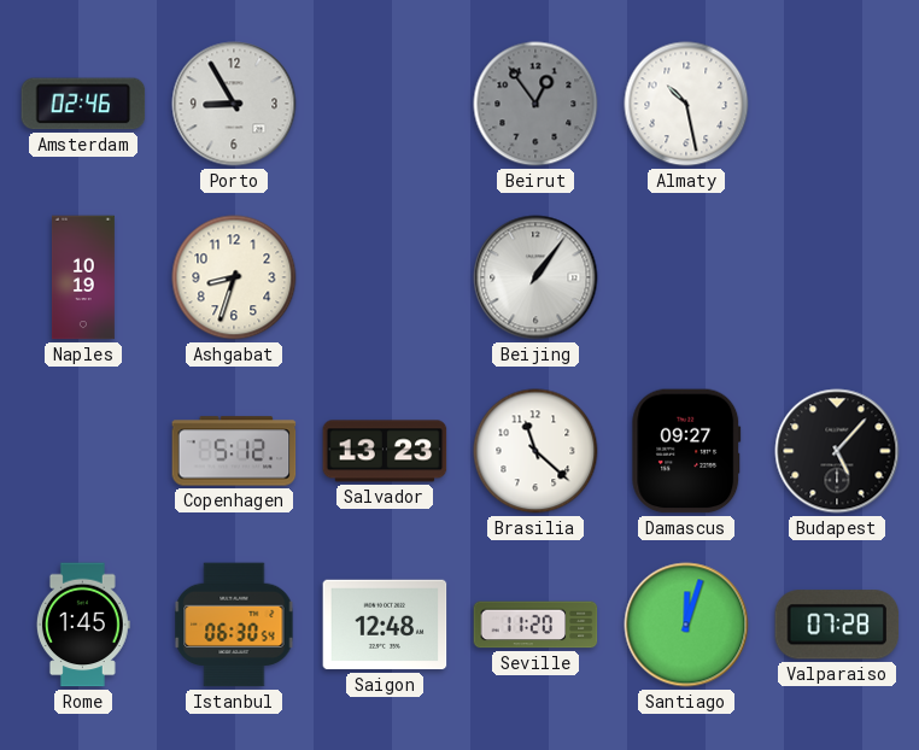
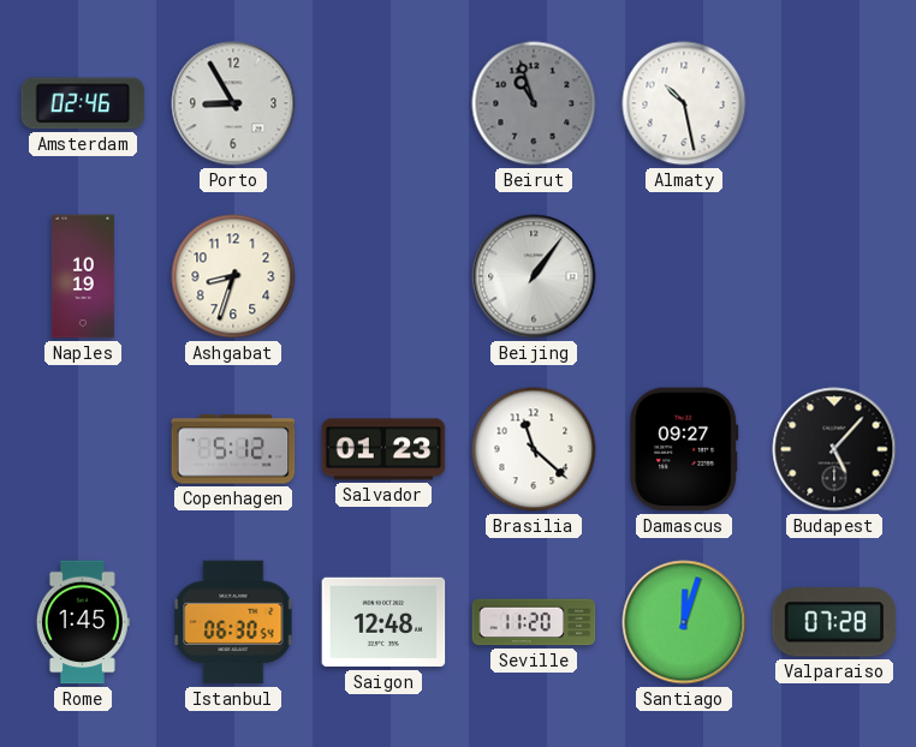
Beirut: 12:54 -> 10:57
Salvador: 13:23 -> 01:23
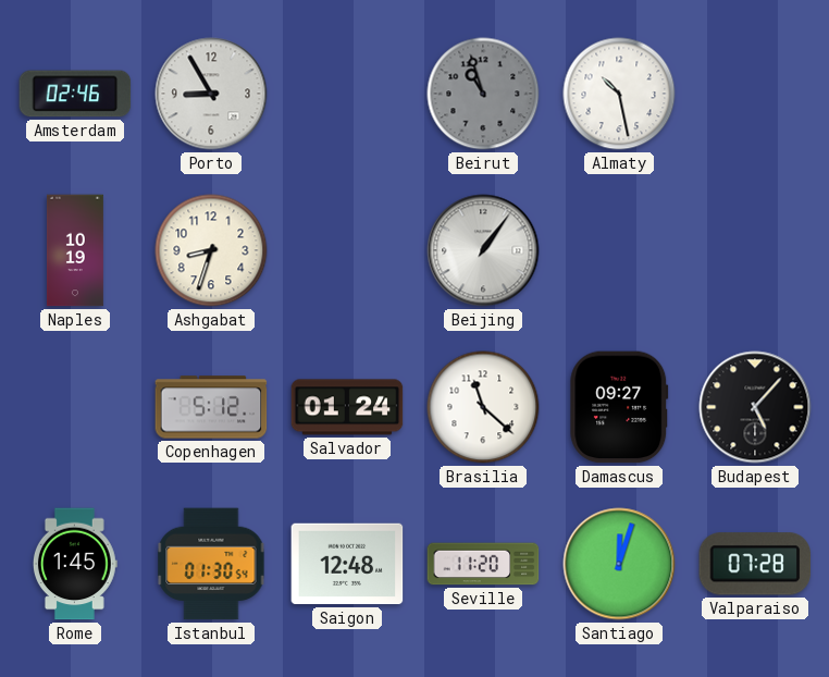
Salvador: 01:23 -> 01:24
Istanbul: 06:30 -> 01:30
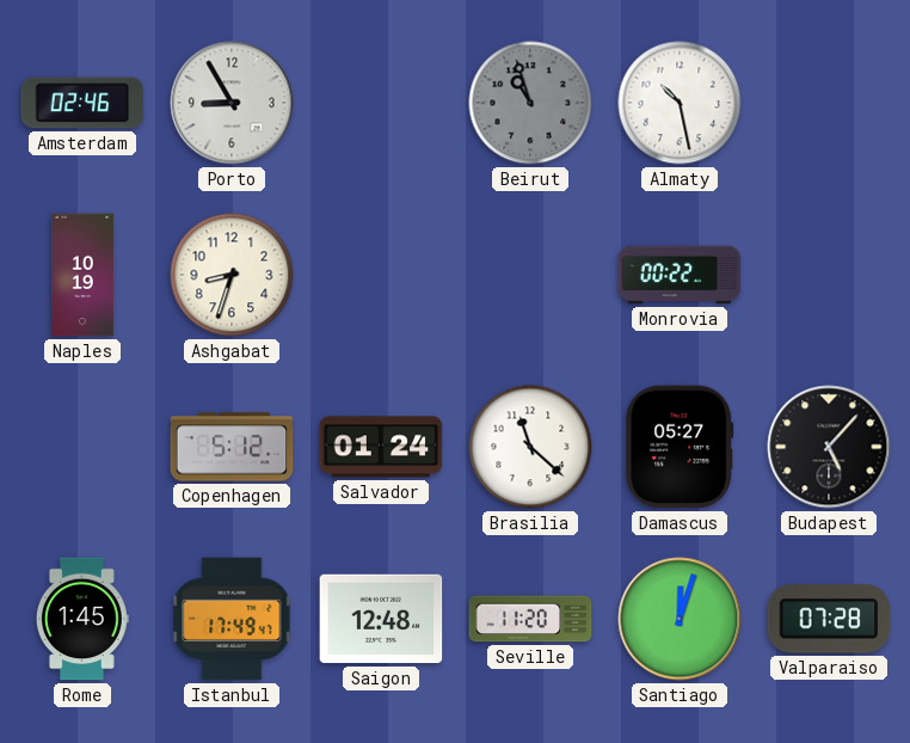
Beijing: 1:06 -> none
Monrovia: none -> 00:22
Damascus: 09:27 -> 05:27
Istanbul: 01:30 -> 17:49
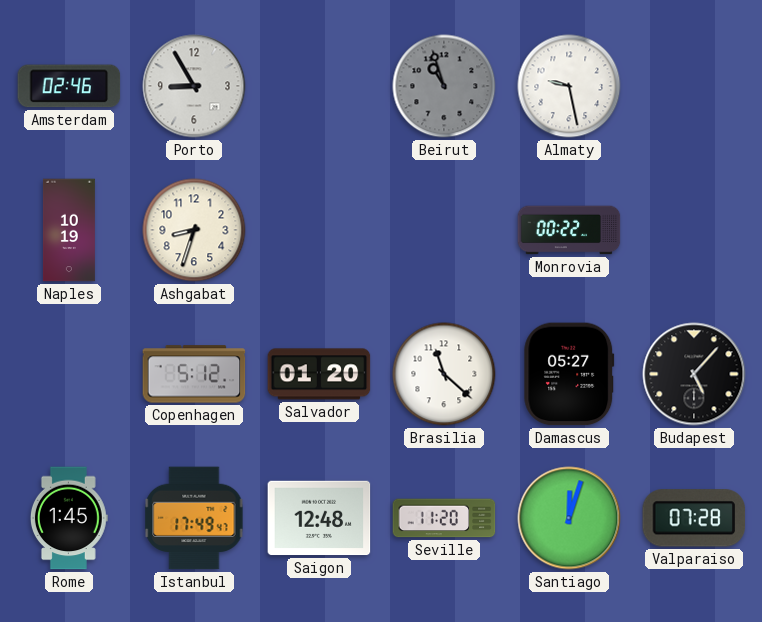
Almaty: 10:28 -> 9:28
Salvador: 01:24 -> 01:20
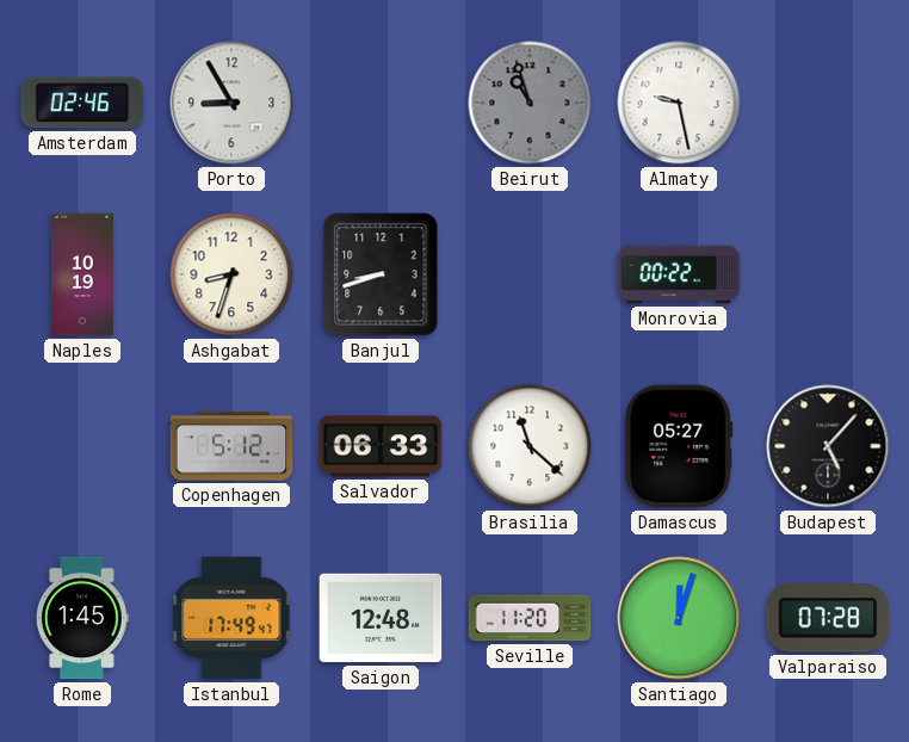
Banjul: none -> 8:42
Salvador: 01:20 -> 06:33
